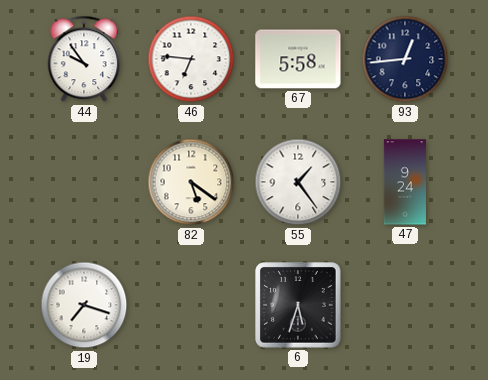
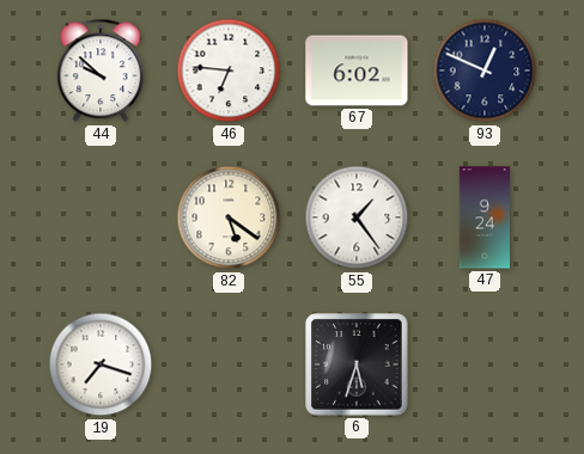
44: 9:54 -> 9:52
67: 5:58 -> 6:02
93: 12:44 -> 12:49
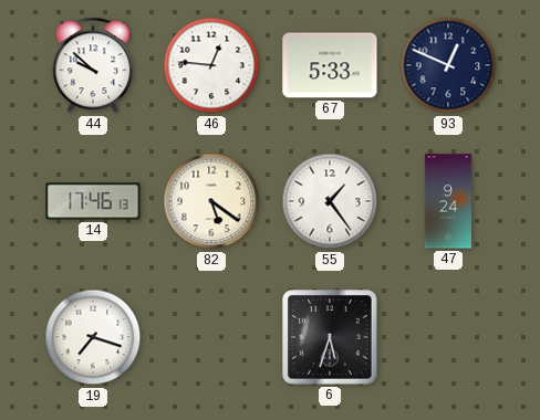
46: 6:46 -> 12:46
67: 6:02 -> 5:33
14: none -> 17:46
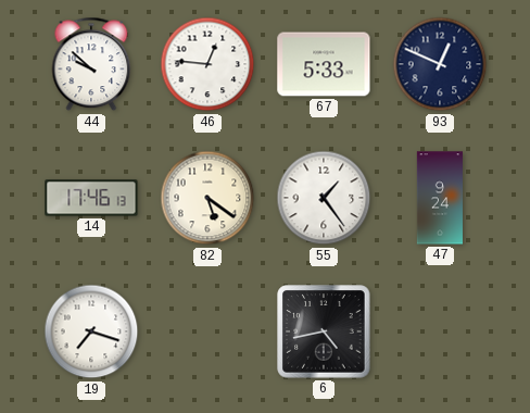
6: 5:33 -> 4:43
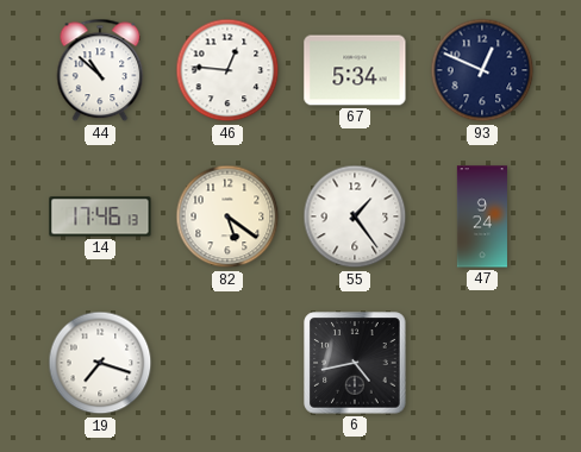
44: 9:52 -> 10:52
67: 5:33 -> 5:34
